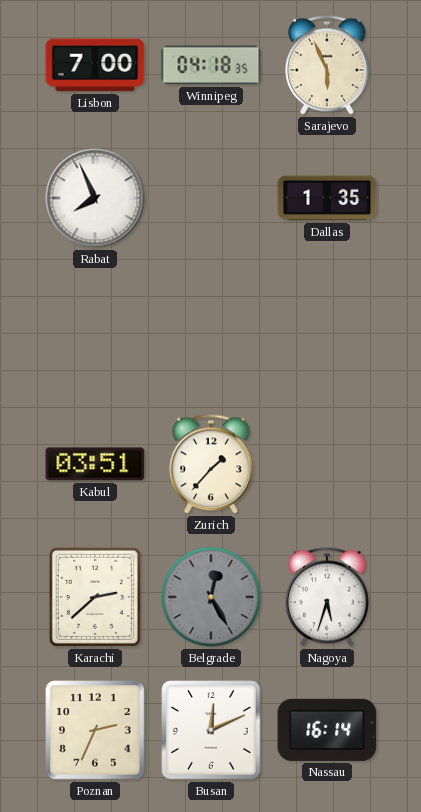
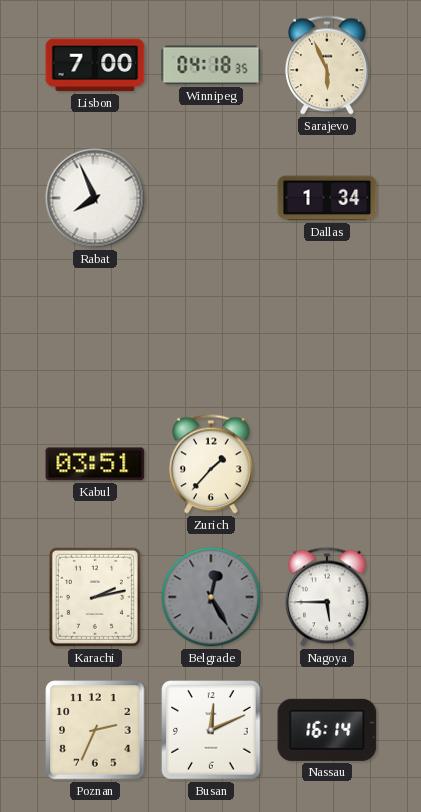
Dallas: 1:35 -> 1:34
Karachi: 2:38 -> 2:13
Nagoya: 5:33 -> 5:45
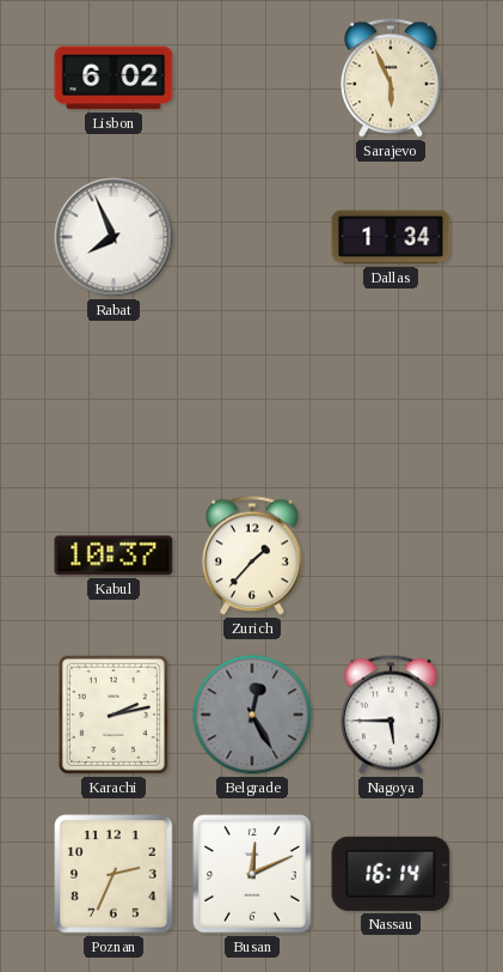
Lisbon: 7:00 -> 6:02
Winnipeg: 04:18 -> none
Kabul: 03:51 -> 10:37
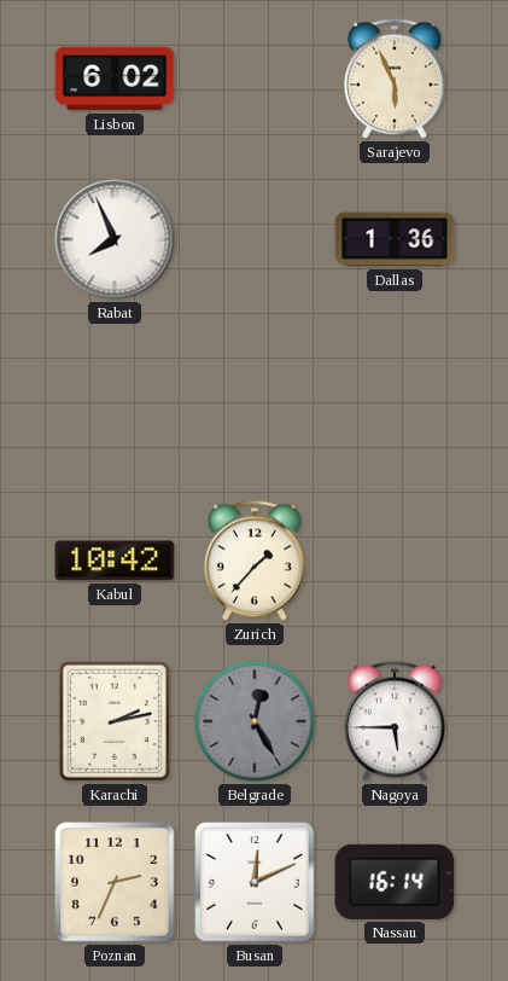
Dallas: 1:34 -> 1:36
Kabul: 10:37 -> 10:42
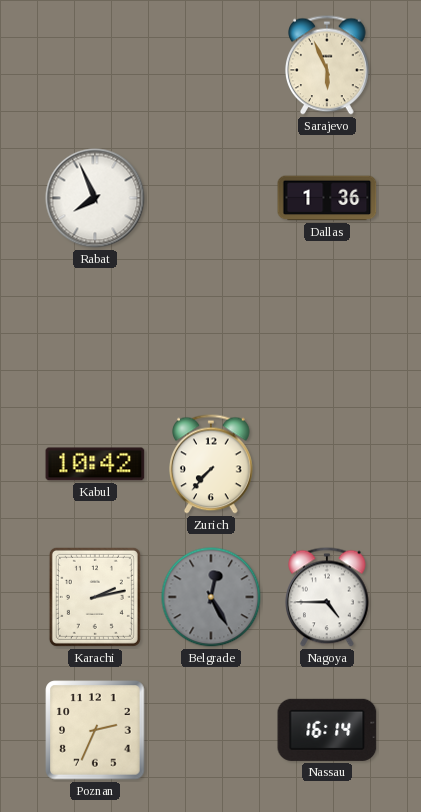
Lisbon: 6:02 -> none
Zurich: 1:37 -> 7:37
Nagoya: 5:45 -> 4:45
Busan: 12:11 -> none
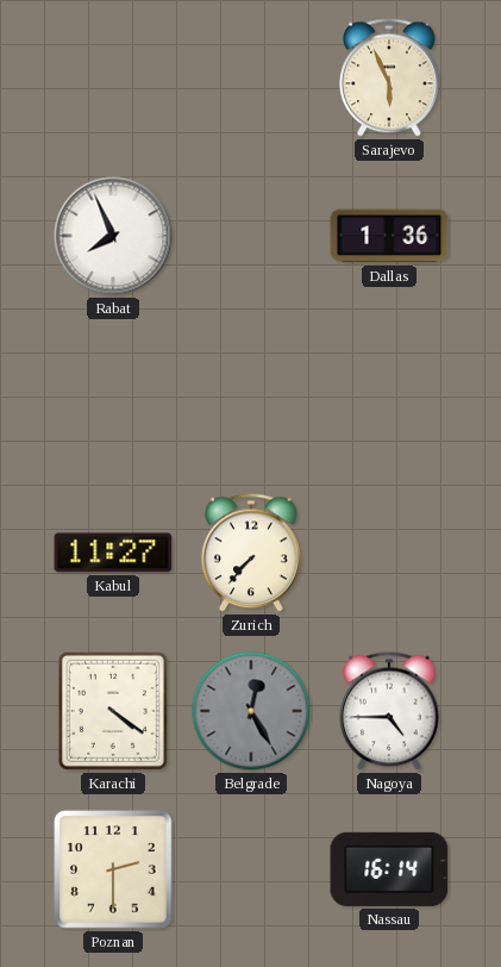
Kabul: 10:42 -> 11:27
Karachi: 2:13 -> 4:21
Poznan: 2:34 -> 2:30
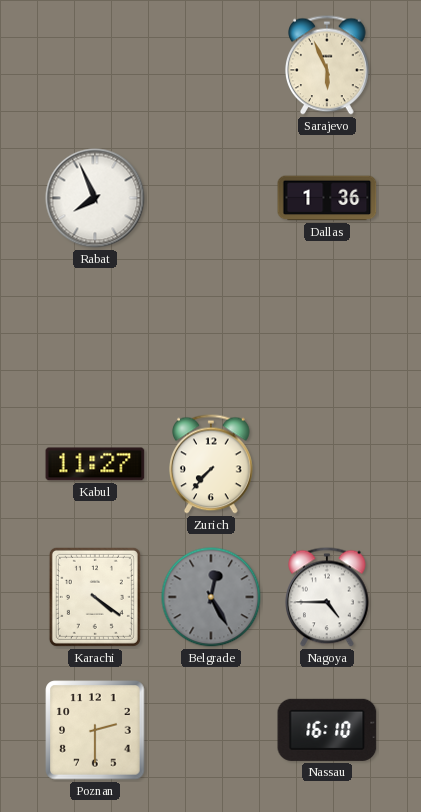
Nassau: 16:14 -> 16:10
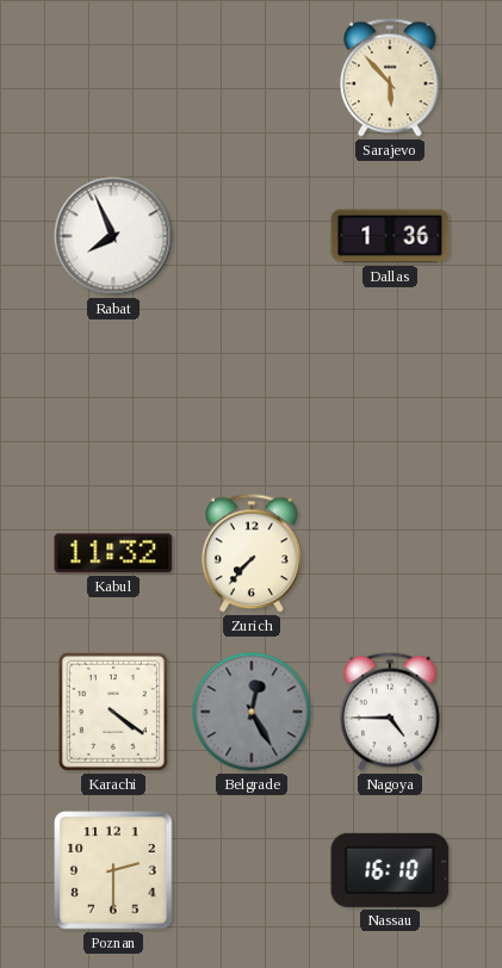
Sarajevo: 5:56 -> 5:53
Kabul: 11:27 -> 11:32
